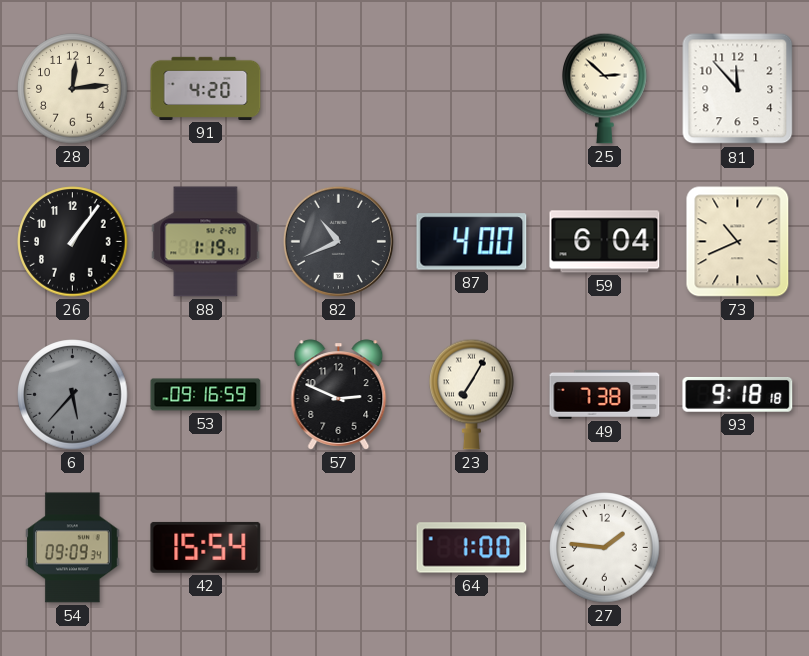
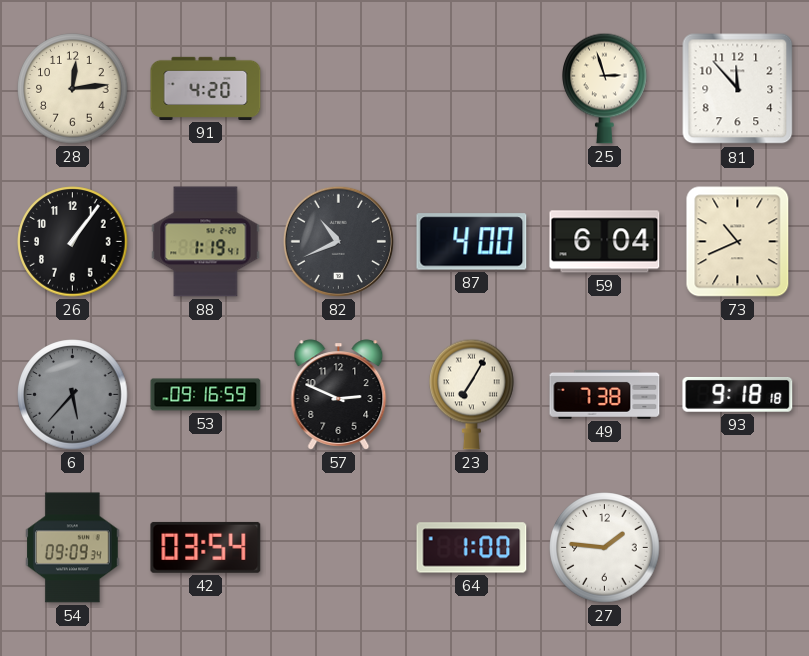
25: 2:52 -> 2:57
42: 15:54 -> 03:54
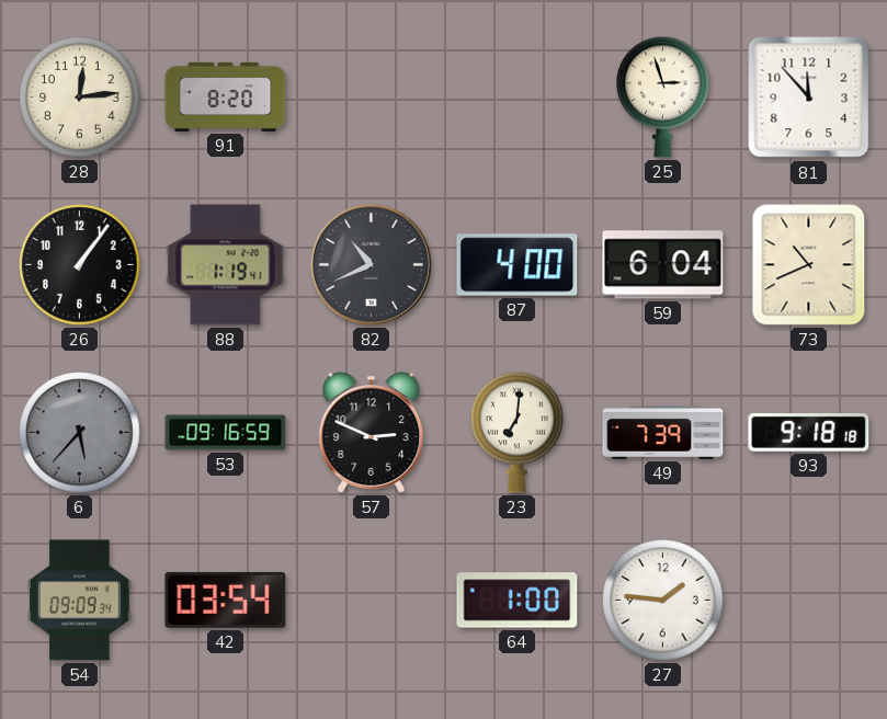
91: 4:20 -> 8:20
23: 7:05 -> 7:01
49: 7:38 -> 7:39
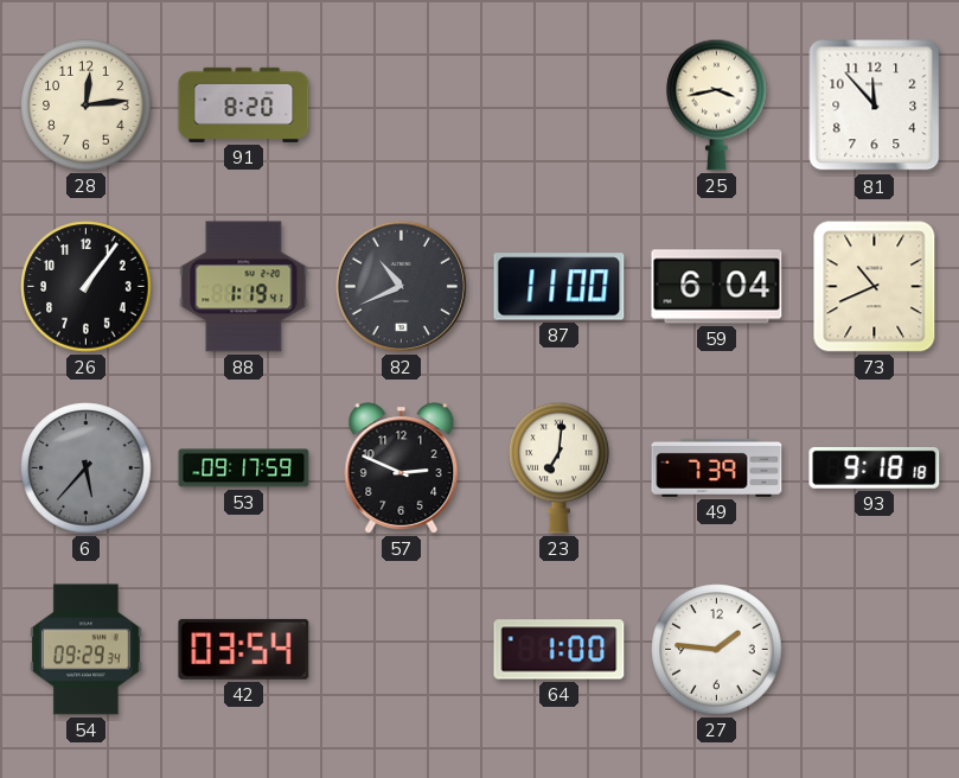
25: 2:57 -> 3:43
87: 4:00 -> 11:00
53: 09:16 -> 09:17
54: 09:09 -> 09:29
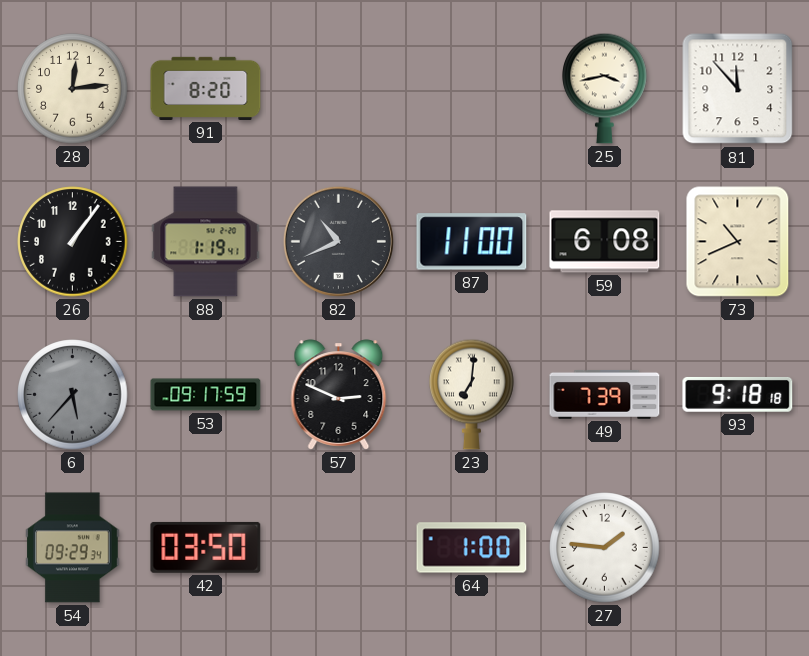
59: 6:04 -> 6:08
42: 03:54 -> 03:50
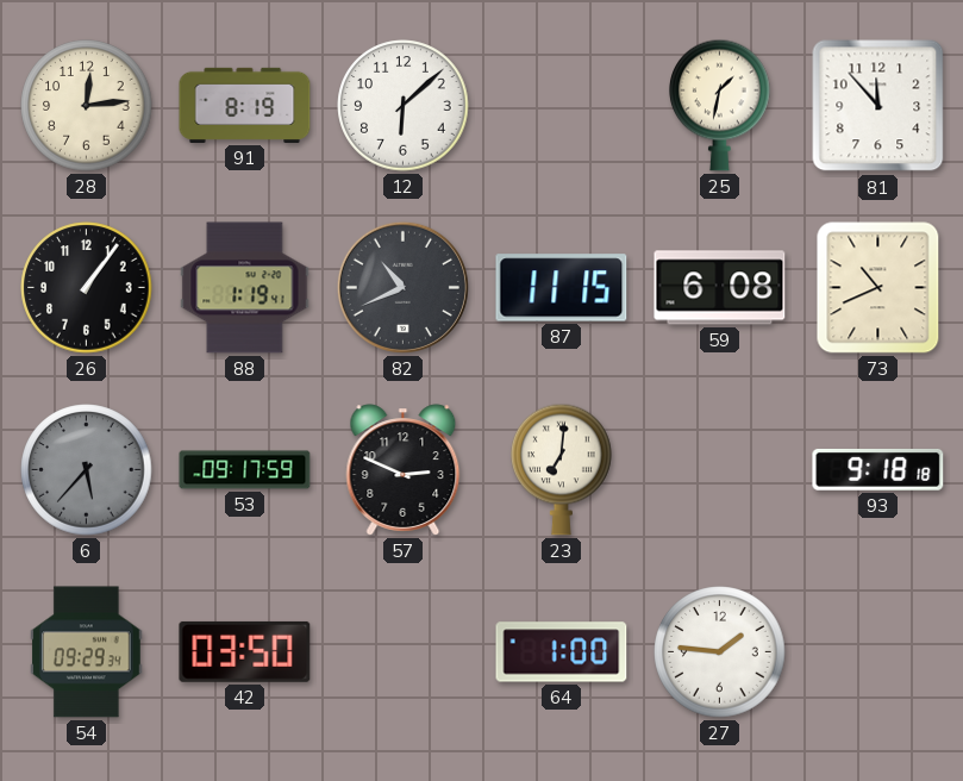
91: 8:20 -> 8:19
12: none -> 6:08
25: 3:43 -> 1:32
87: 11:00 -> 11:15
49: 7:39 -> none
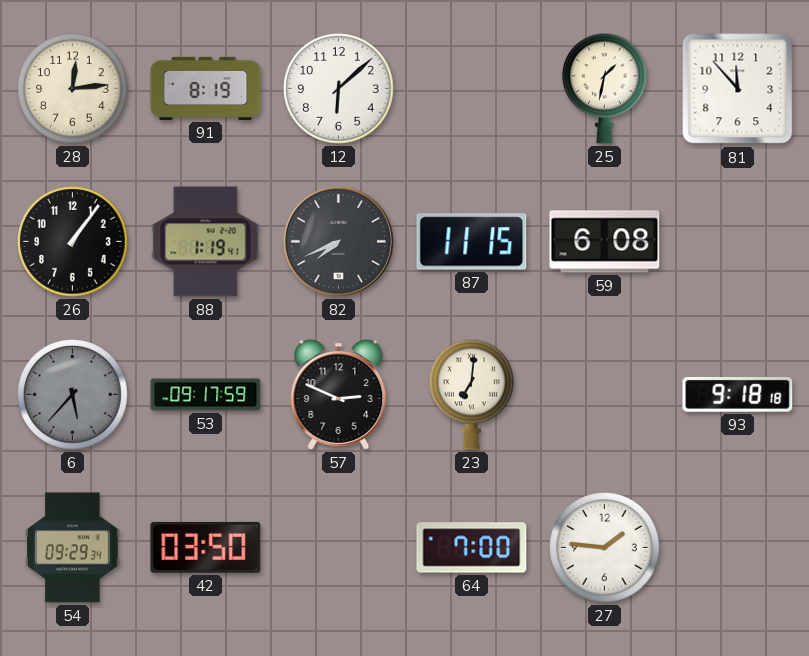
82: 10:41 -> 7:41
73: 10:41 -> none
64: 1:00 -> 7:00
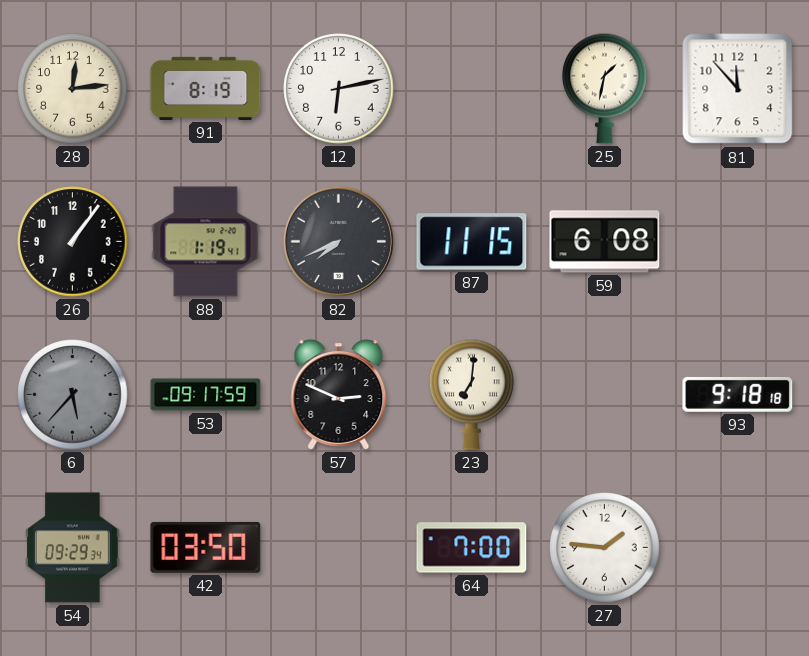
12: 6:08 -> 6:13
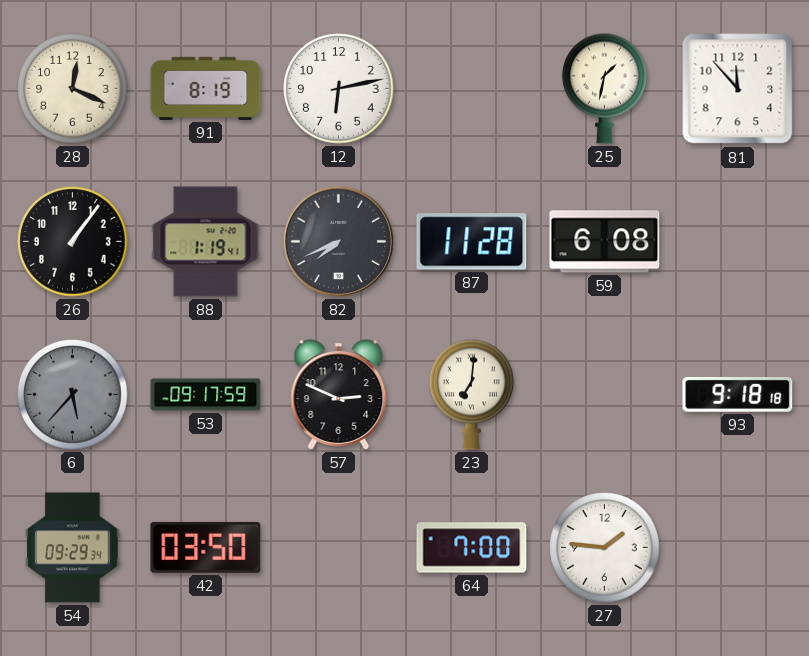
28: 12:14 -> 12:19
87: 11:15 -> 11:28
